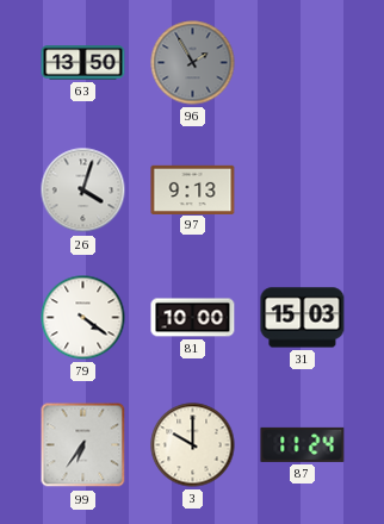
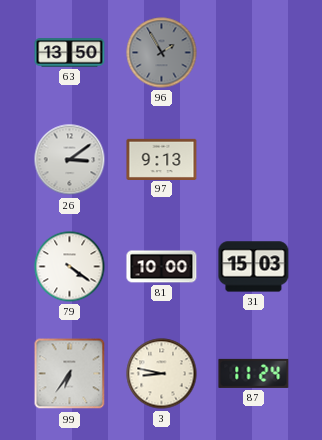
26: 4:03 -> 3:09
3: 10:00 -> 8:47
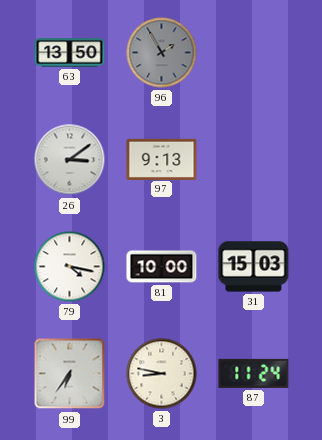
79: 4:21 -> 4:17
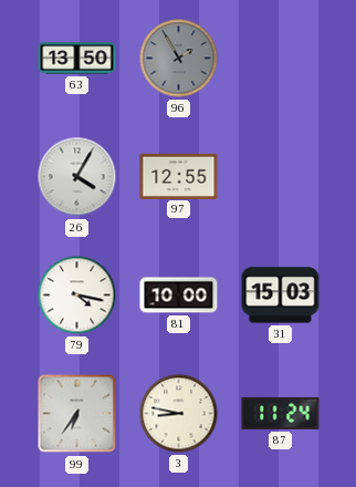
26: 3:09 -> 4:05
97: 9:13 -> 12:55
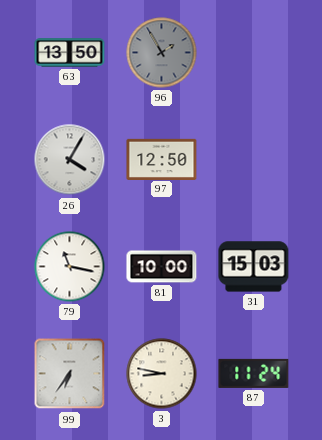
97: 12:55 -> 12:50
79: 4:17 -> 11:17
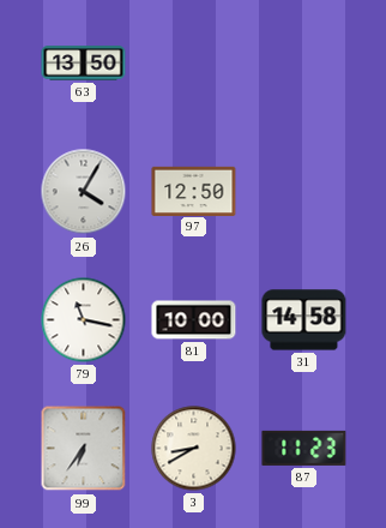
96: 1:55 -> none
31: 15:03 -> 14:58
3: 8:47 -> 8:40
87: 11:24 -> 11:23
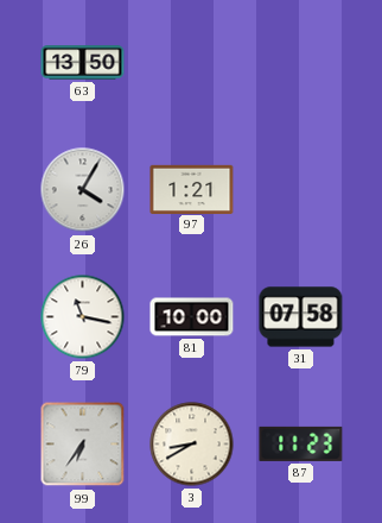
97: 12:50 -> 1:21
31: 14:58 -> 07:58
